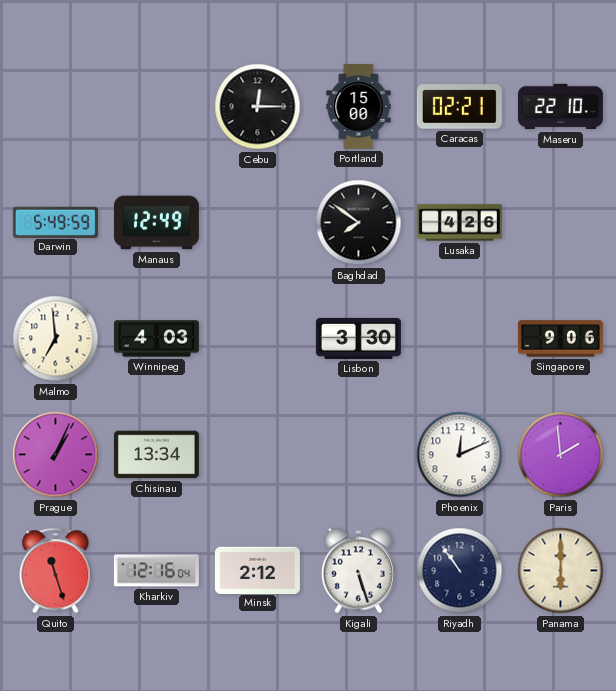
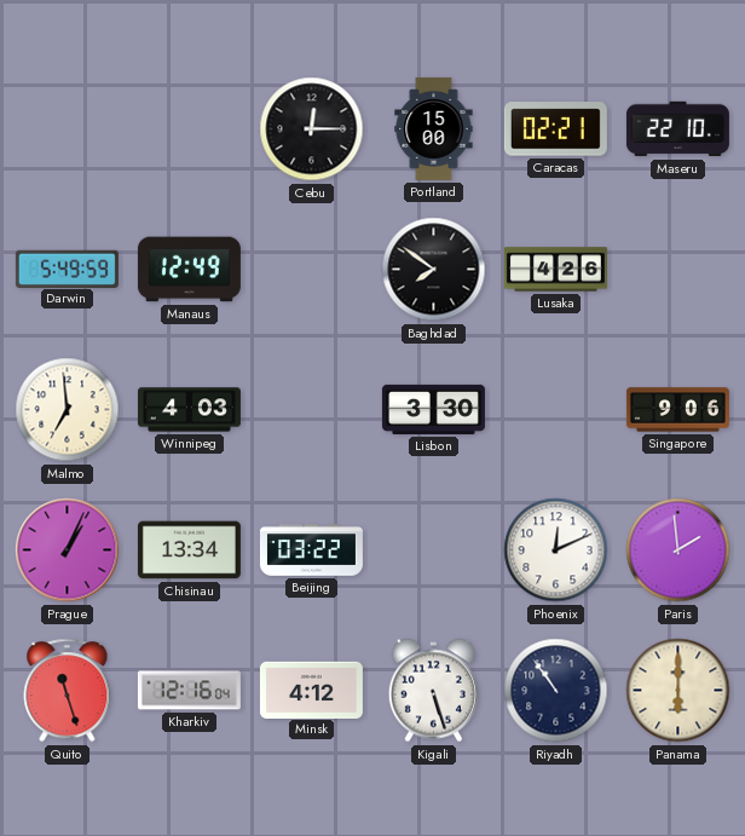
Beijing: none -> 03:22
Minsk: 2:12 -> 4:12
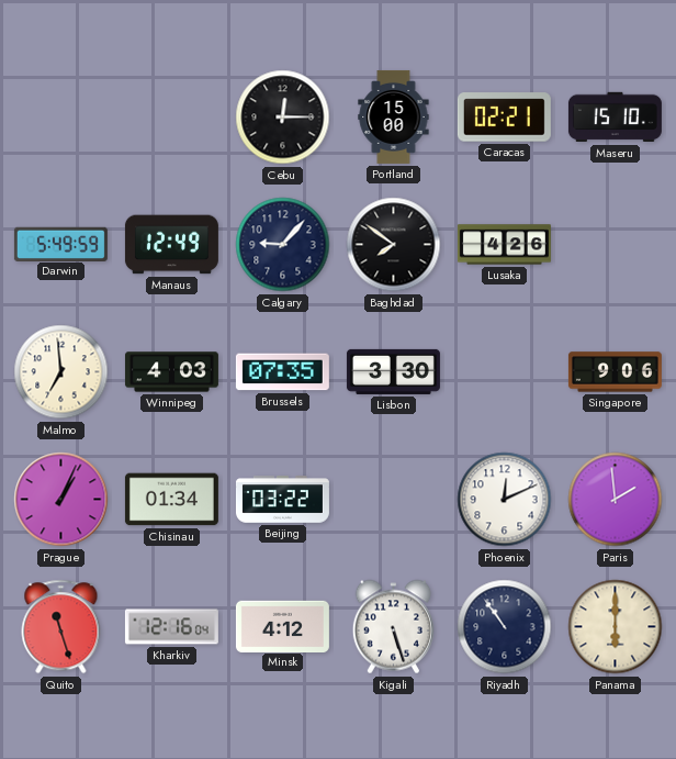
Maseru: 22:10 -> 15:10
Calgary: none -> 9:07
Brussels: none -> 07:35
Chisinau: 13:34 -> 01:34
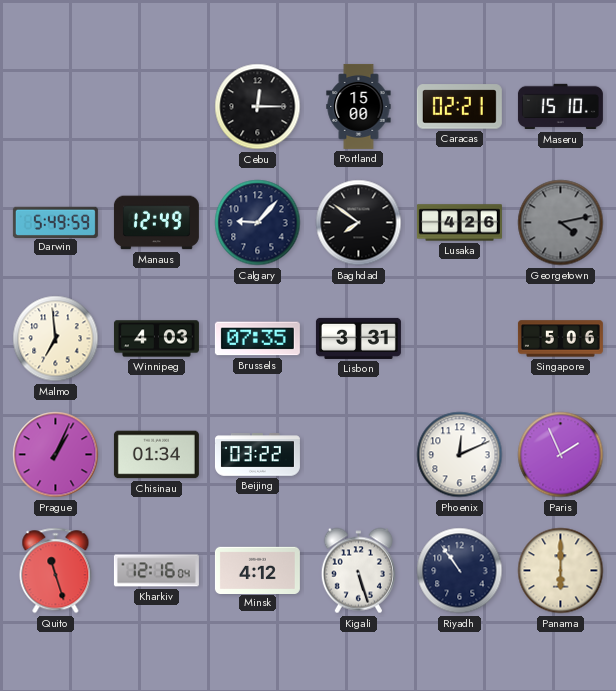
Georgetown: none -> 4:13
Lisbon: 3:30 -> 3:31
Singapore: 9:06 -> 5:06
Paris: 1:59 -> 1:56
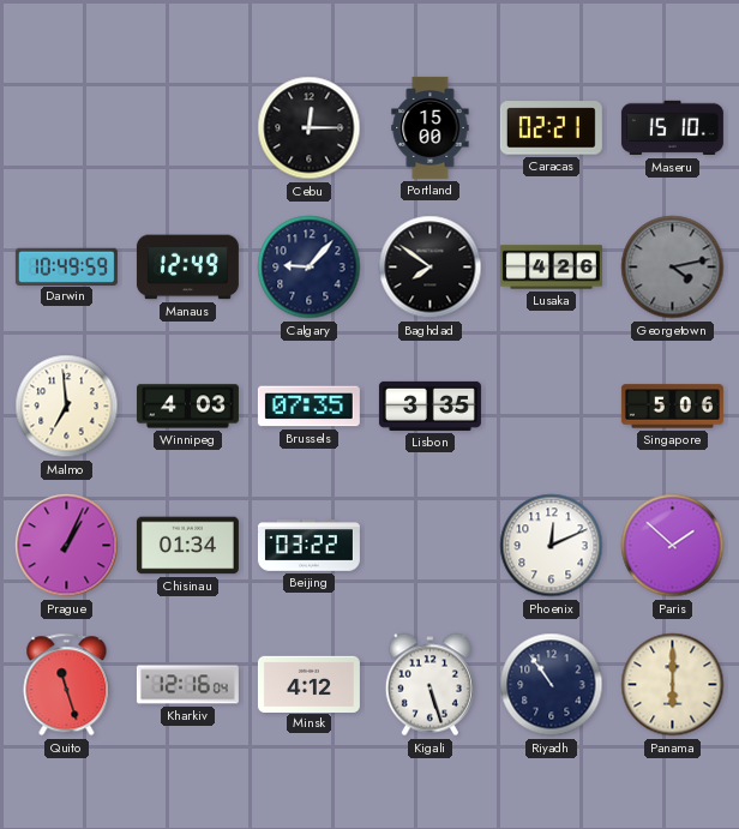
Darwin: 5:49 -> 10:49
Lisbon: 3:31 -> 3:35
Paris: 1:56 -> 1:52
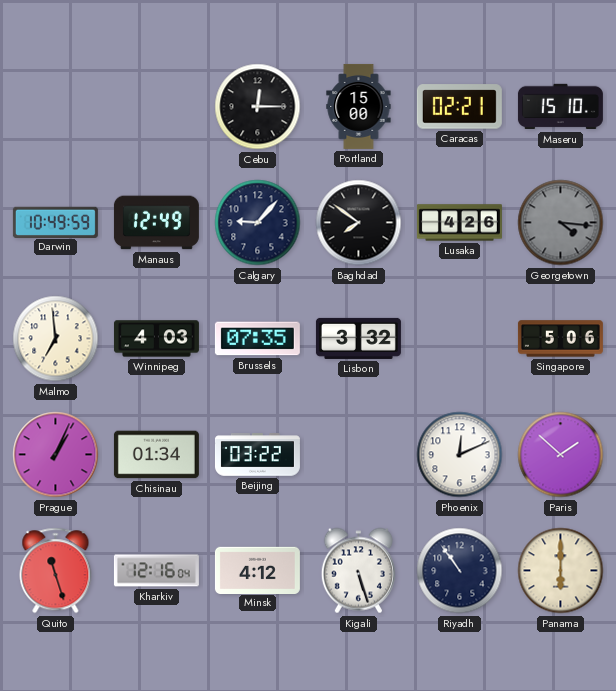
Georgetown: 4:13 -> 4:16
Lisbon: 3:35 -> 3:32
